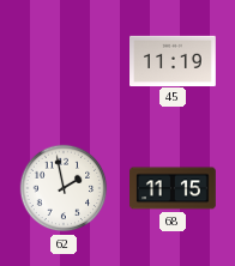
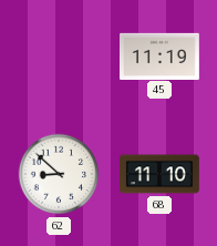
62: 1:58 -> 8:52
68: 11:15 -> 11:10
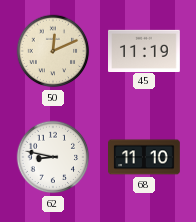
50: none -> 12:11
62: 8:52 -> 8:47
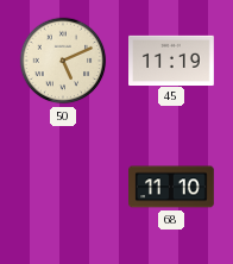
50: 12:11 -> 5:11
62: 8:47 -> none
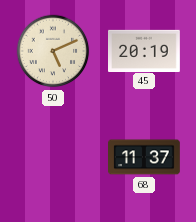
45: 11:19 -> 20:19
68: 11:10 -> 11:37
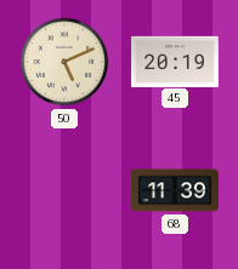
68: 11:37 -> 11:39
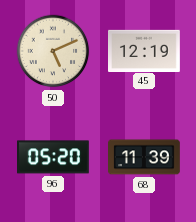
45: 20:19 -> 12:19
96: none -> 05:20
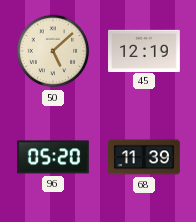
50: 5:11 -> 5:08
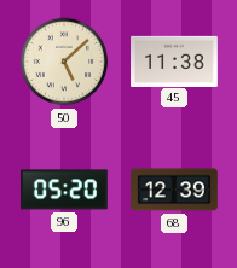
45: 12:19 -> 11:38
68: 11:39 -> 12:39
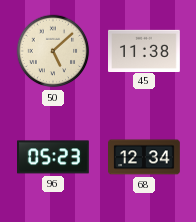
96: 05:20 -> 05:23
68: 12:39 -> 12:34
